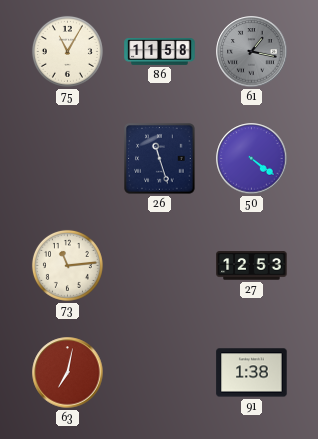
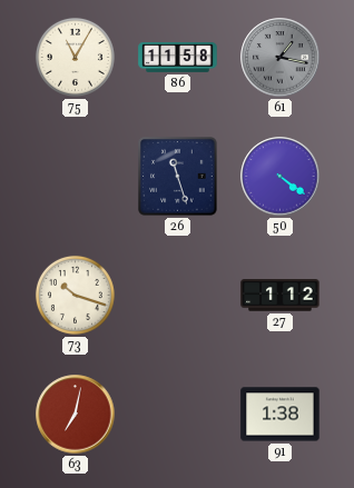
73: 11:14 -> 10:18
27: 12:53 -> 1:12
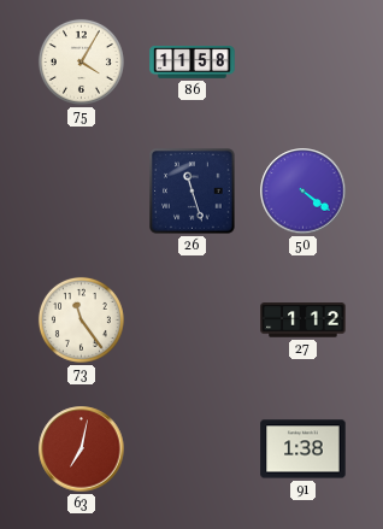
75: 11:05 -> 4:05
61: 1:17 -> none
73: 10:18 -> 11:24
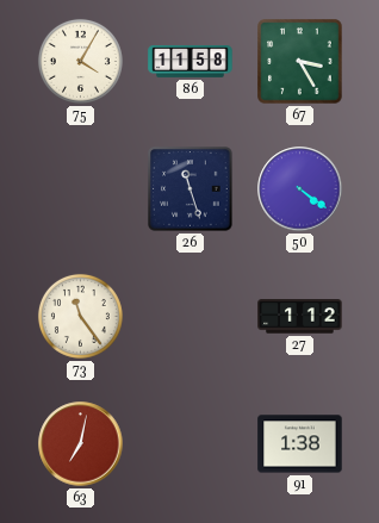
67: none -> 3:25
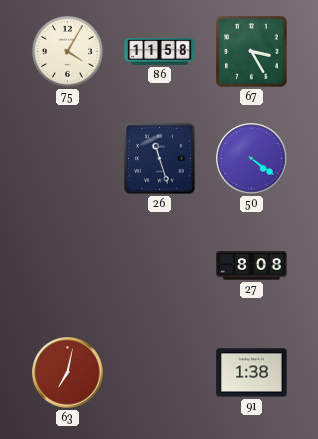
73: 11:24 -> none
27: 1:12 -> 8:08
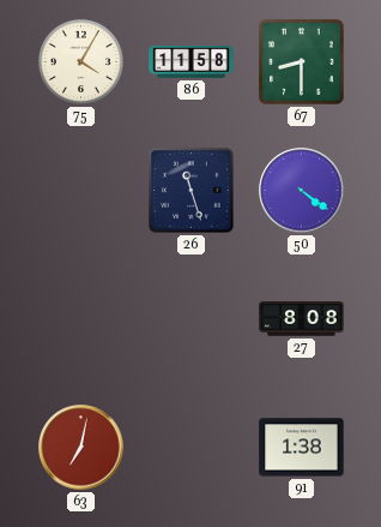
67: 3:25 -> 8:30
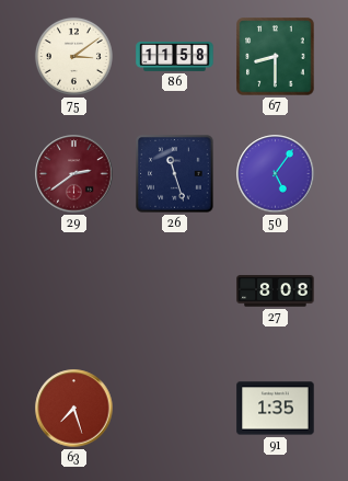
75: 4:05 -> 3:09
29: none -> 2:39
50: 4:21 -> 5:06
63: 7:02 -> 7:27
91: 1:38 -> 1:35
